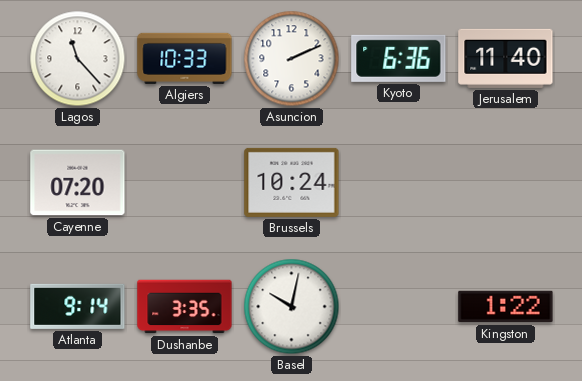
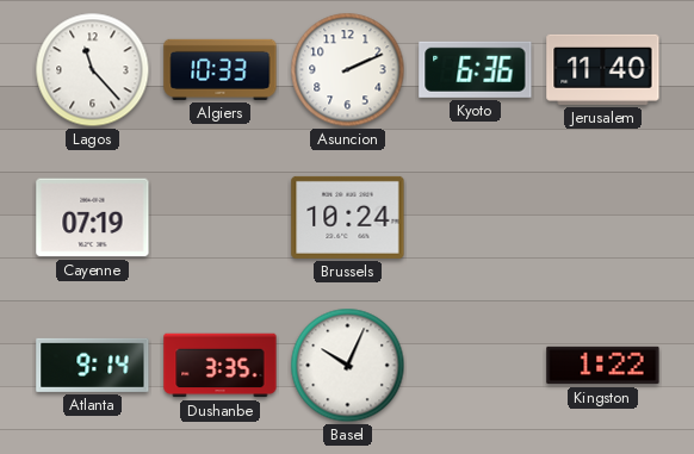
Cayenne: 07:20 -> 07:19
Basel: 10:02 -> 10:04
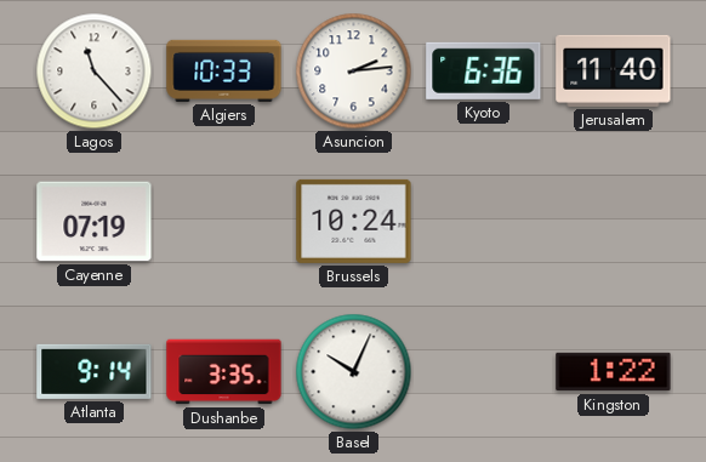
Asuncion: 2:11 -> 2:14
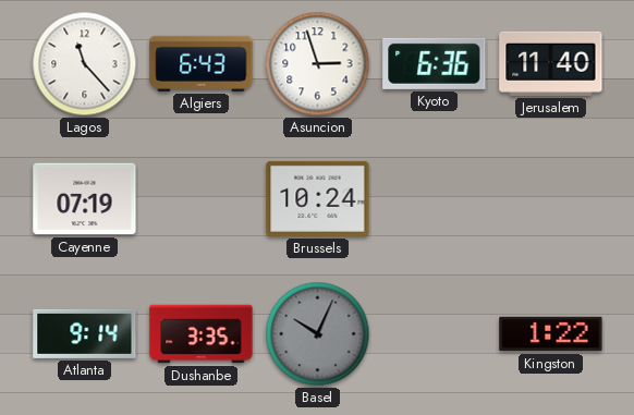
Algiers: 10:33 -> 6:43
Asuncion: 2:14 -> 2:57
Basel dial: white -> grey
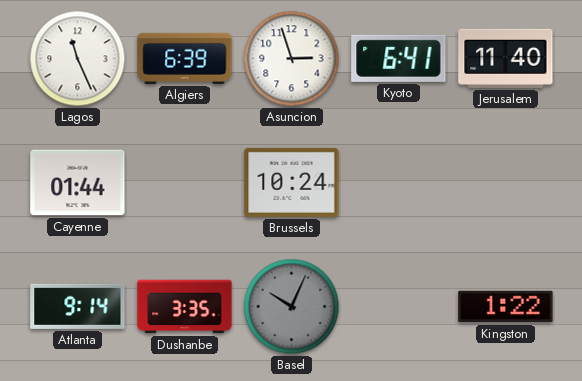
Lagos: 11:23 -> 11:26
Algiers: 6:43 -> 6:39
Kyoto: 6:36 -> 6:41
Cayenne: 07:19 -> 01:44
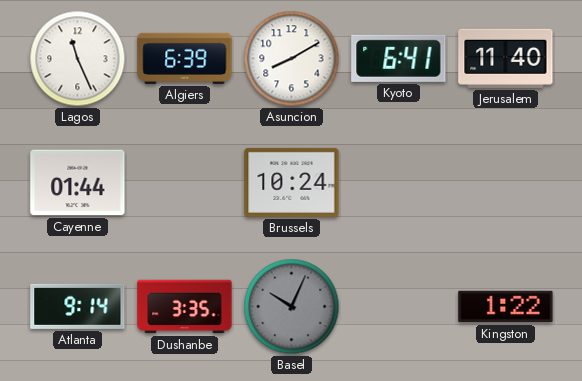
Asuncion: 2:57 -> 8:10
